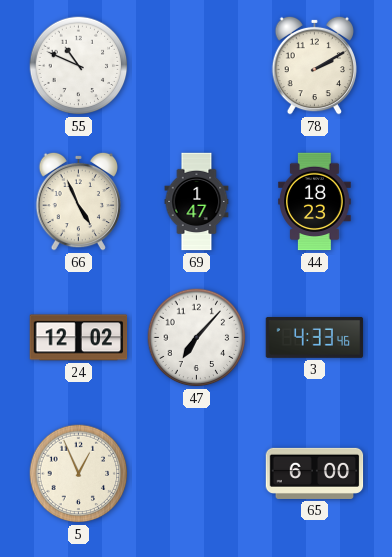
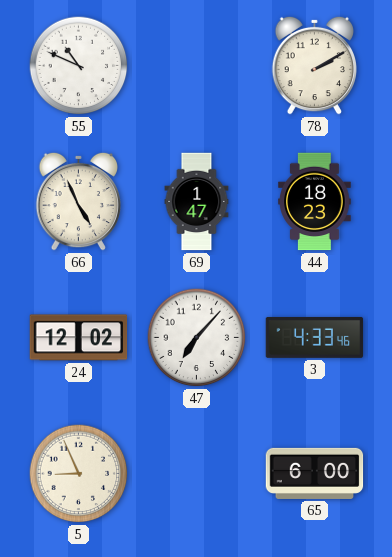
5: 12:56 -> 8:56
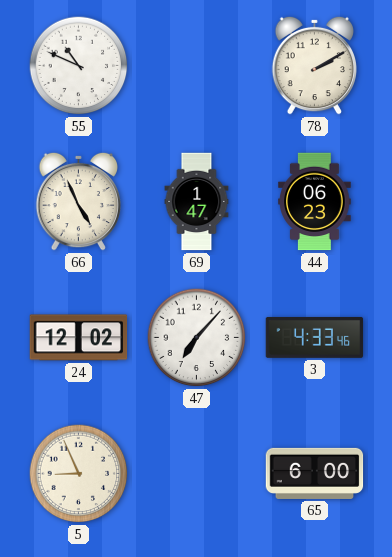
44: 18:23 -> 06:23
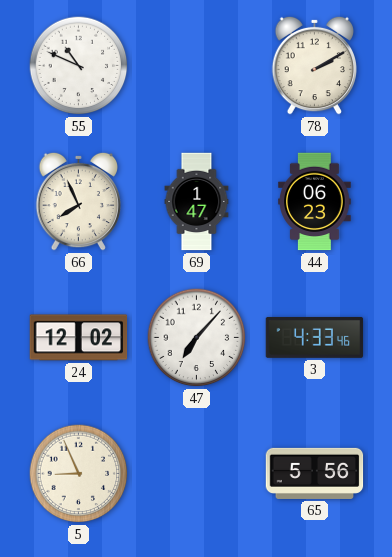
66: 4:56 -> 7:56
65: 6:00 -> 5:56
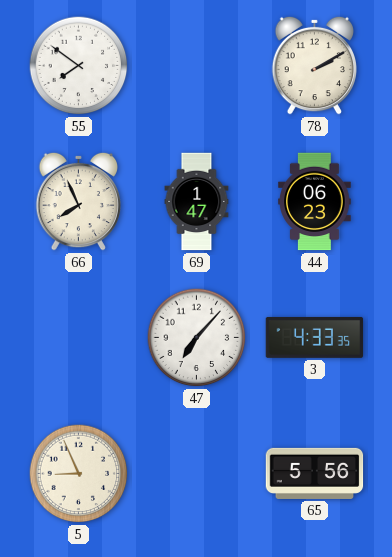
55: 10:49 -> 7:51
24: 12:02 -> none
3: 4:33:46 -> 4:33:35
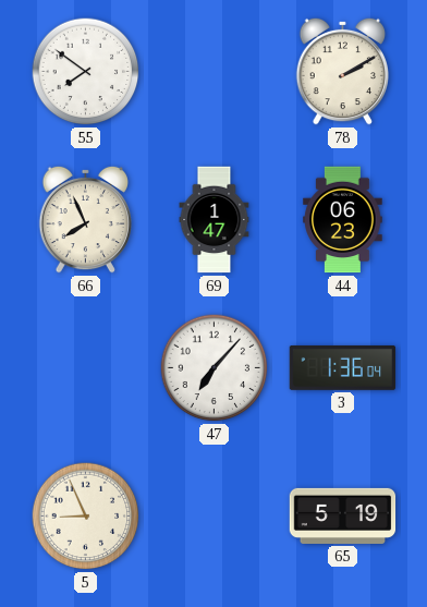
3: 4:33 -> 1:36
65: 5:56 -> 5:19
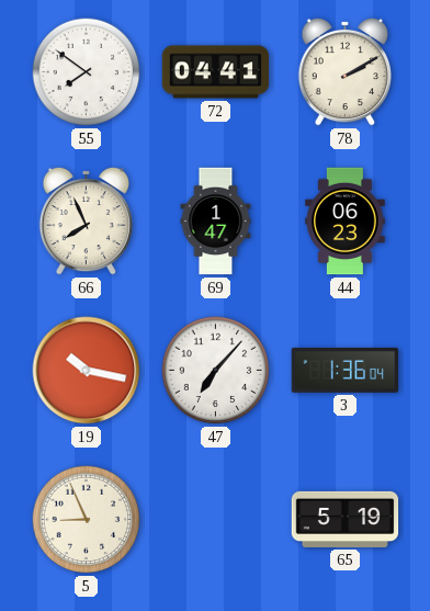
72: none -> 04:41
19: none -> 10:17
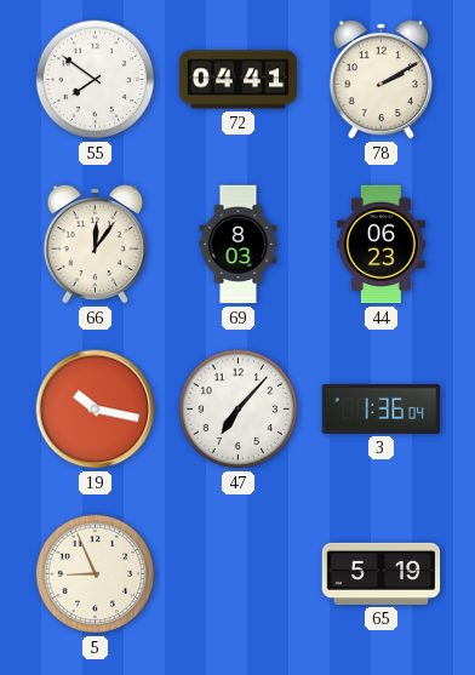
66: 7:56 -> 12:06
69: 1:47 -> 8:03
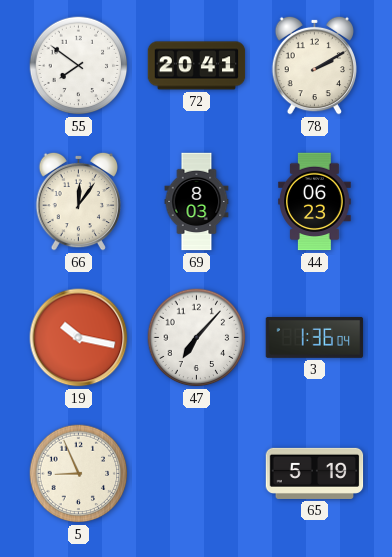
72: 04:41 -> 20:41
